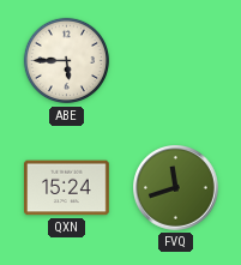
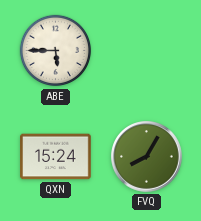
FVQ: 11:42 -> 8:05
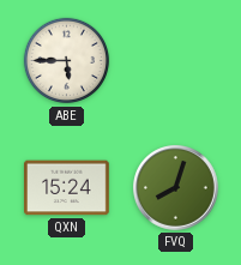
FVQ: 8:05 -> 8:03
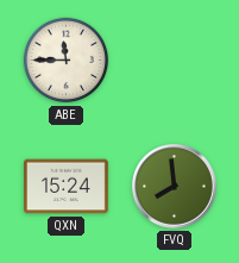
ABE: 5:45 -> 11:45
FVQ: 8:03 -> 7:59
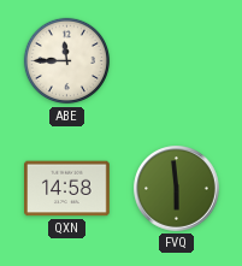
QXN: 15:24 -> 14:58
FVQ: 7:59 -> 5:59
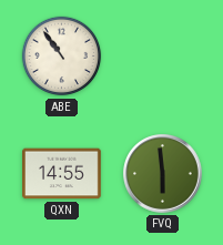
ABE: 11:45 -> 10:54
QXN: 14:58 -> 14:55
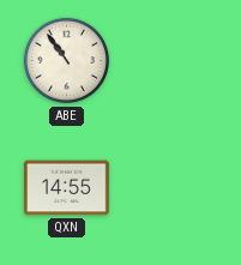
FVQ: 5:59 -> none
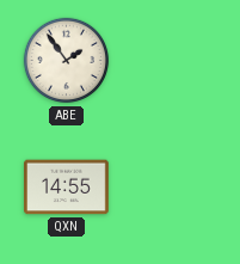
ABE: 10:54 -> 1:54
